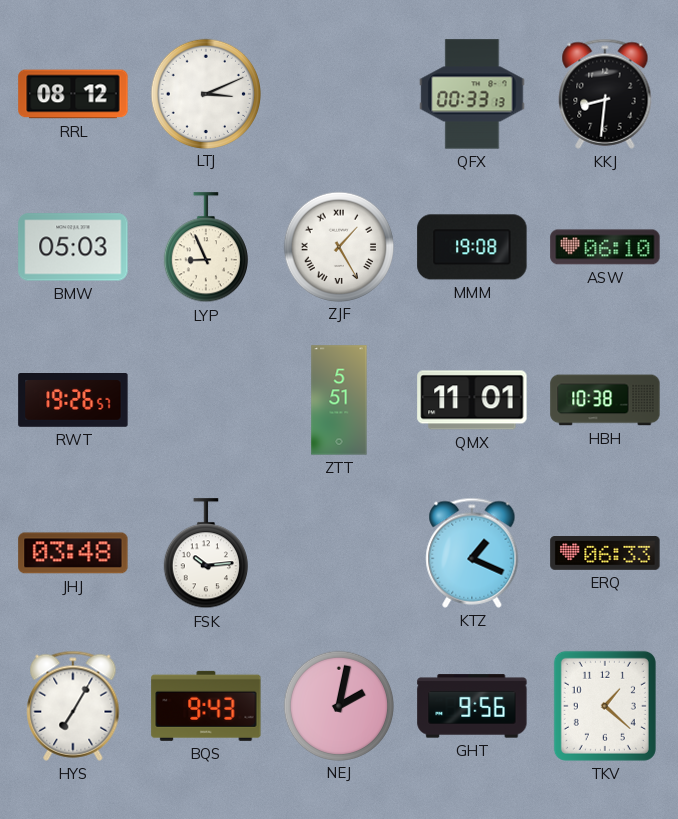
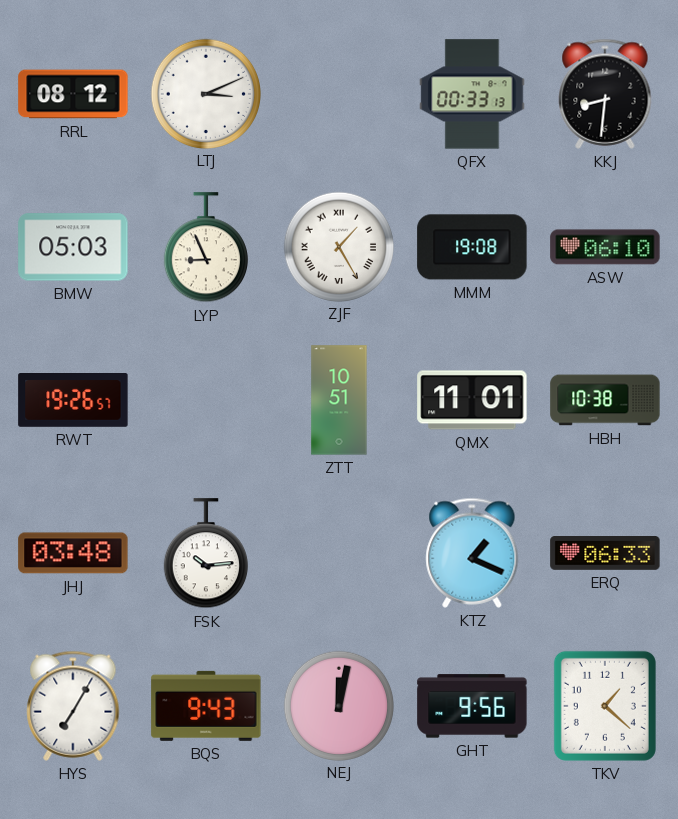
ZTT: 5:51 -> 10:51
NEJ: 2:02 -> 12:02
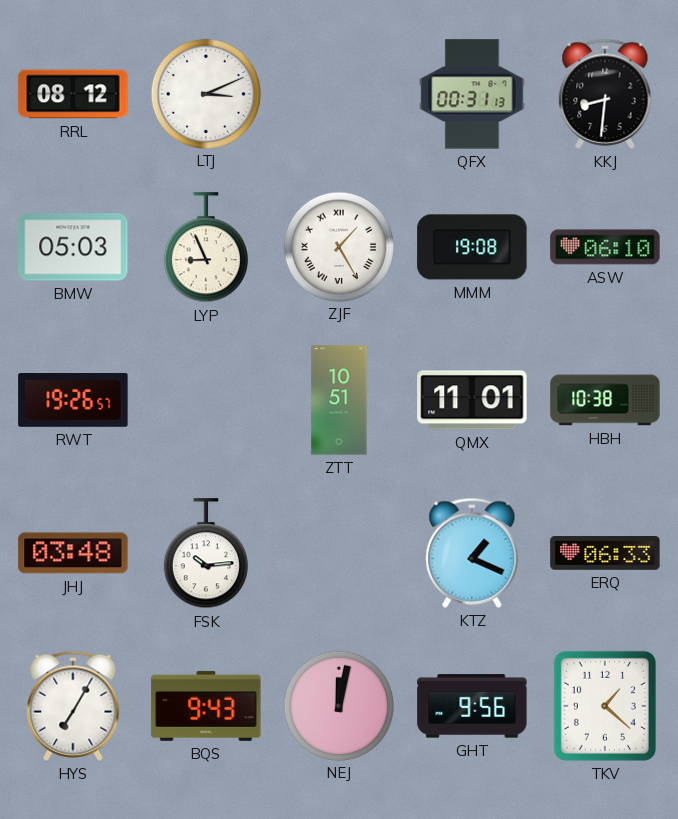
QFX: 00:33 -> 00:31
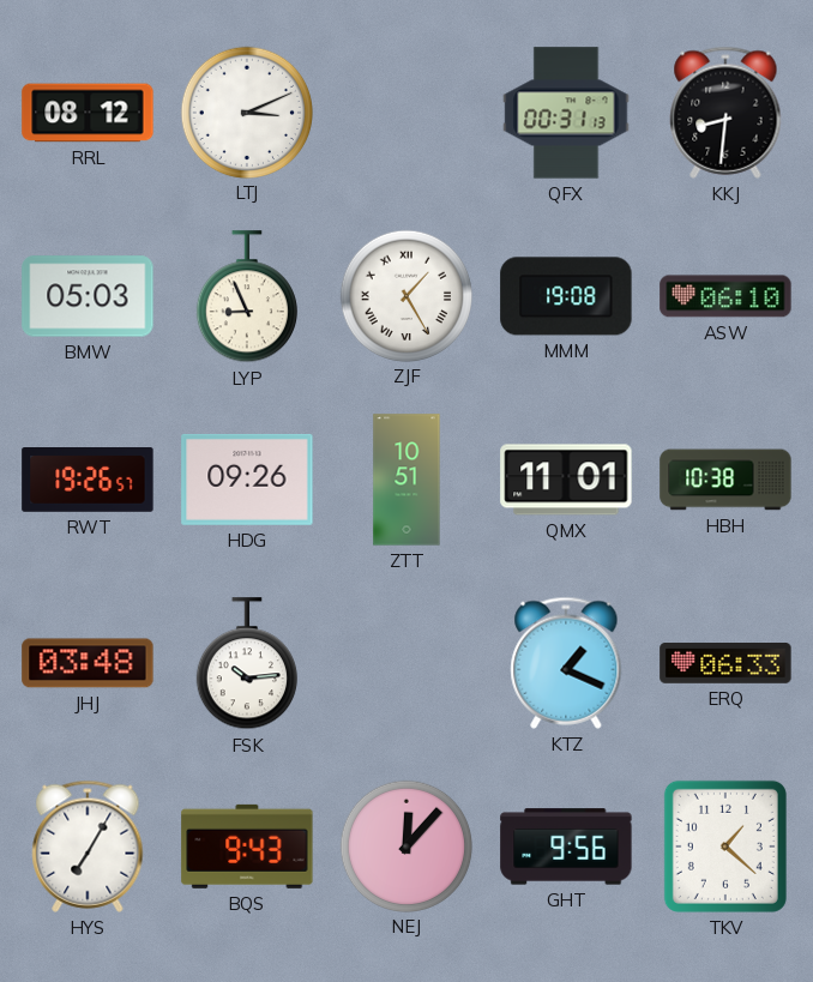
HDG: none -> 09:26
NEJ: 12:02 -> 12:07
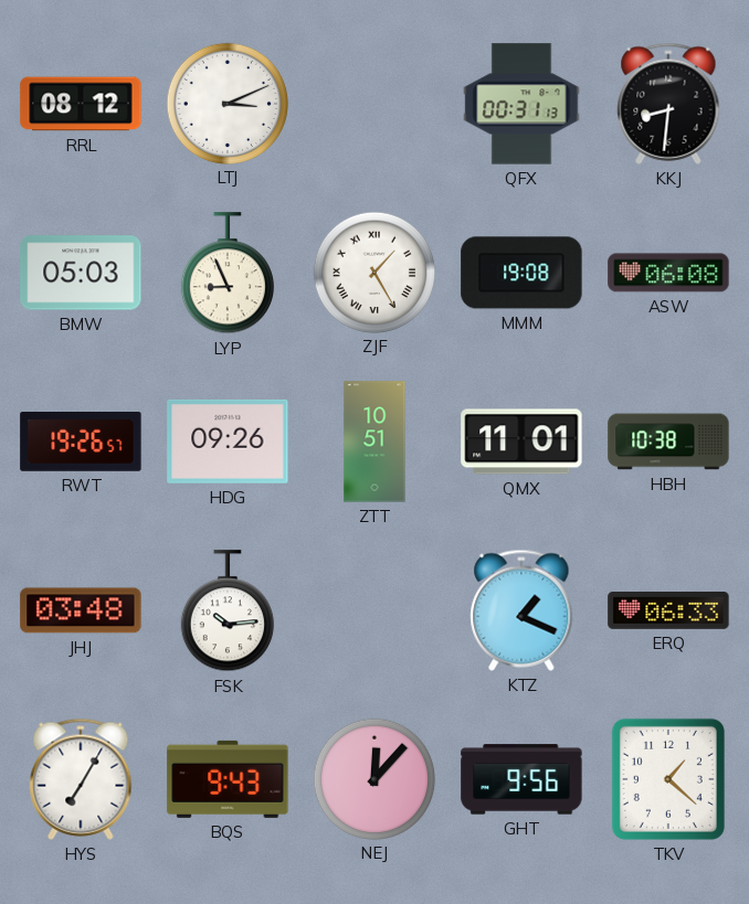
ASW: 06:10 -> 06:08
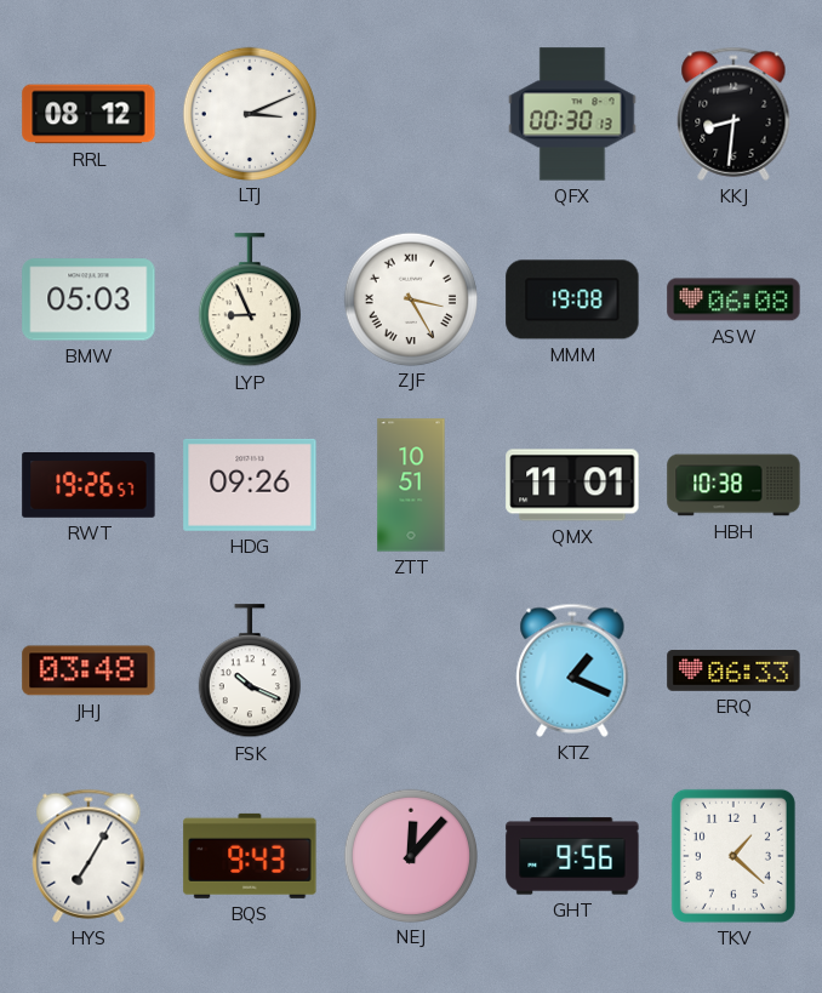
QFX: 00:31 -> 00:30
ZJF: 1:25 -> 3:25
FSK: 10:14 -> 10:19
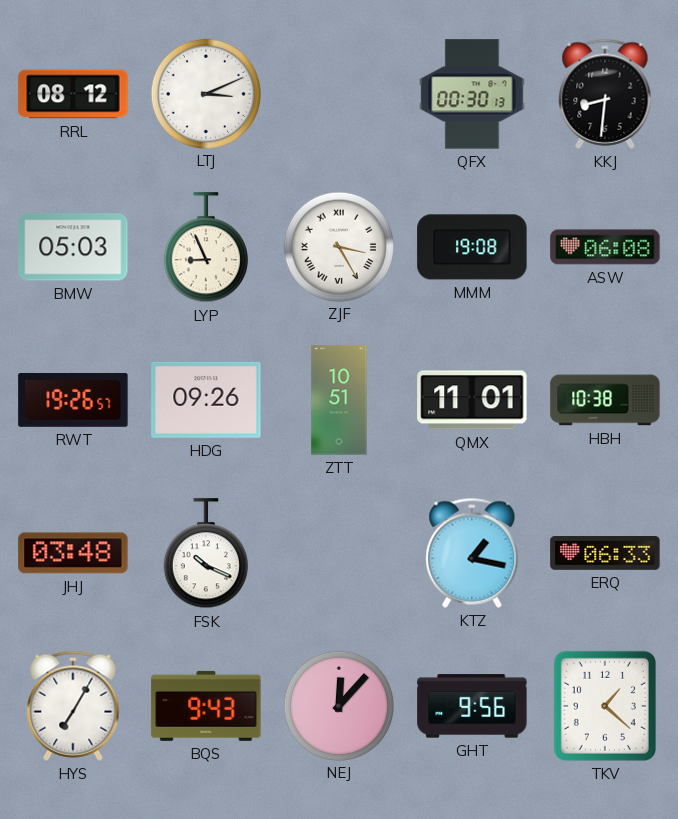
KTZ: 1:19 -> 1:17
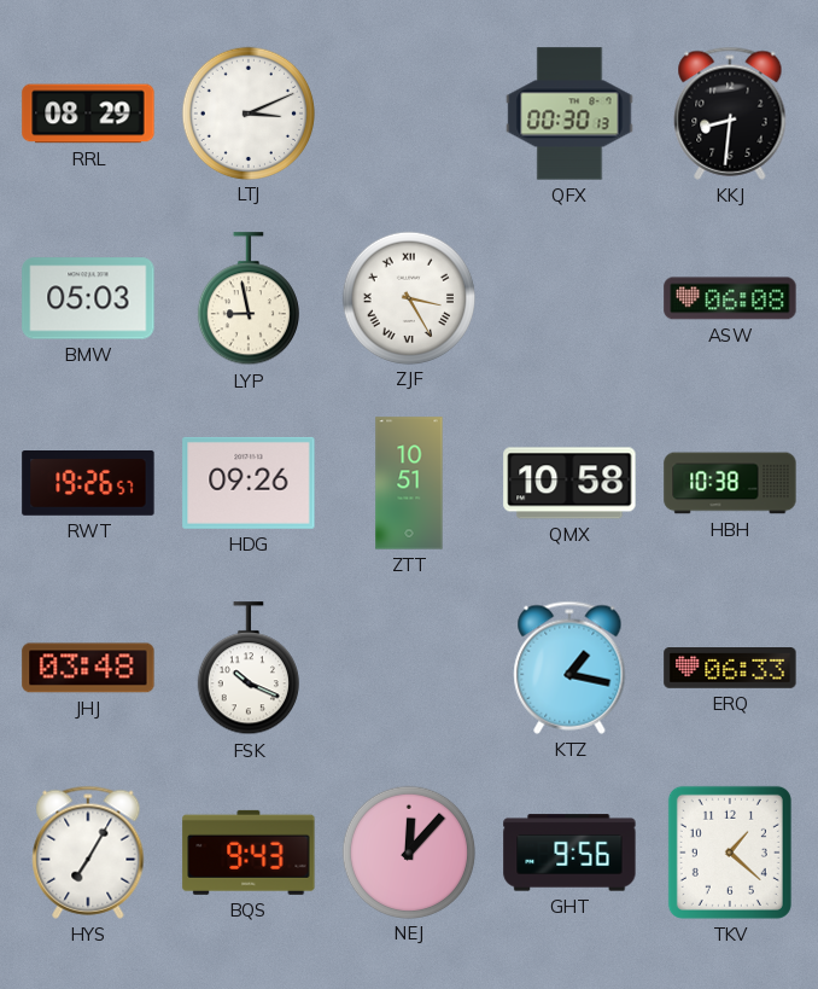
RRL: 08:12 -> 08:29
LYP: 8:56 -> 8:58
MMM: 19:08 -> none
QMX: 11:01 -> 10:58
